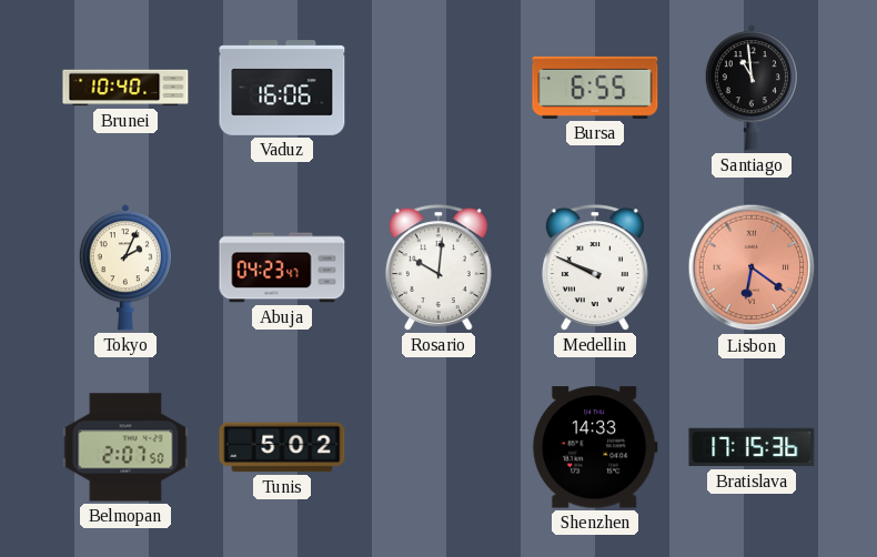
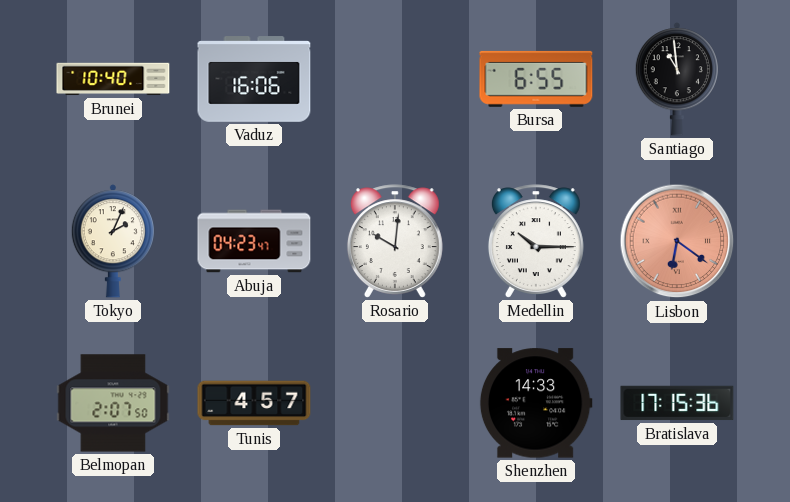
Medellin: 9:49 -> 10:15
Tunis: 5:02 -> 4:57
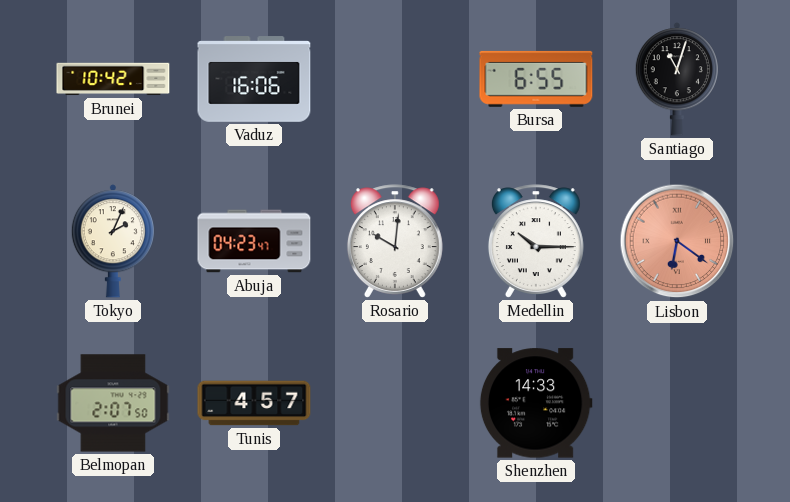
Brunei: 10:40 -> 10:42
Santiago: 10:59 -> 11:03
Bratislava: 17:15 -> none
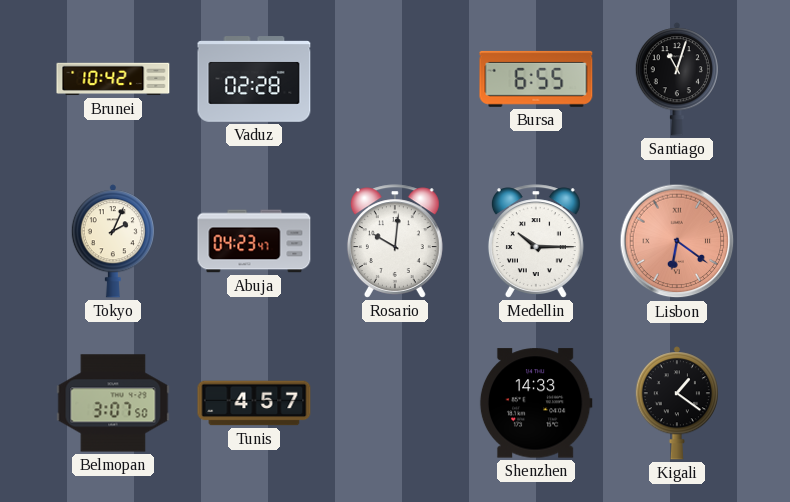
Vaduz: 16:06 -> 02:28
Belmopan: 2:07 -> 3:07
Kigali: none -> 1:21
